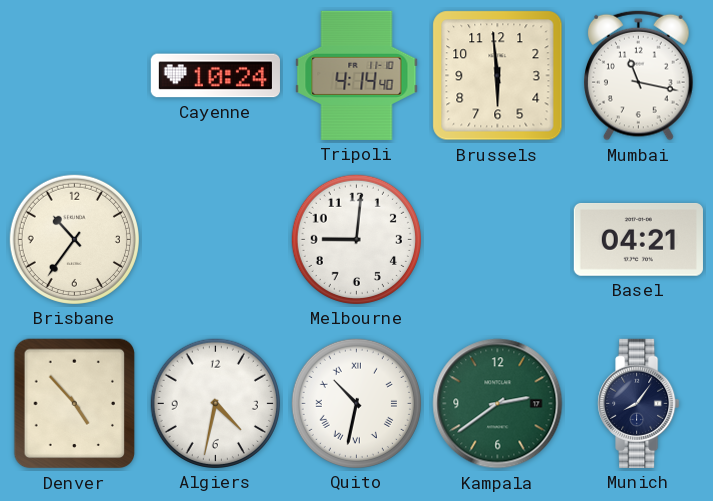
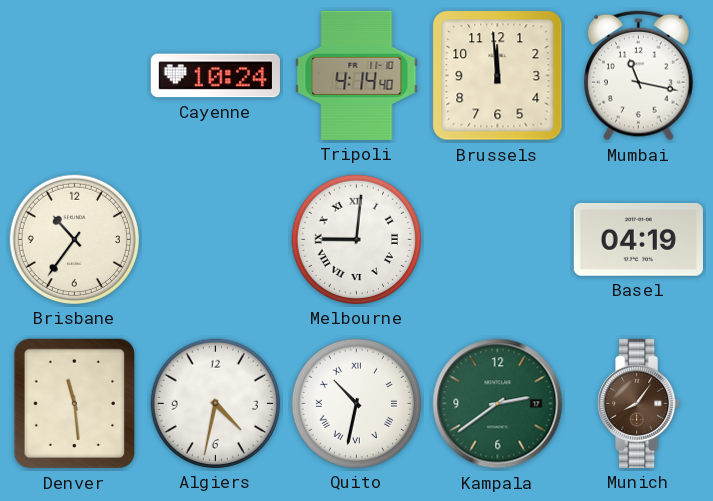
Brussels: 5:59 -> 11:59
Melbourne numerals: Arabic -> Roman
Basel: 04:21 -> 04:19
Denver: 4:53 -> 11:29
Munich dial: navy -> brown
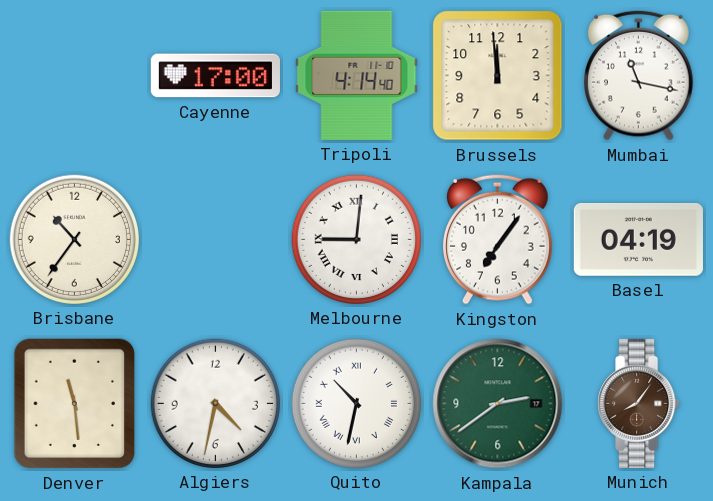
Cayenne: 10:24 -> 17:00
Kingston: none -> 7:06
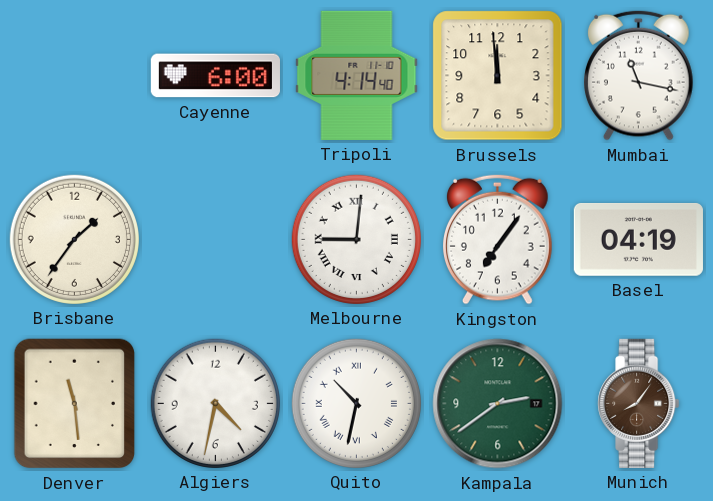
Cayenne: 17:00 -> 6:00
Brisbane: 10:36 -> 1:36
